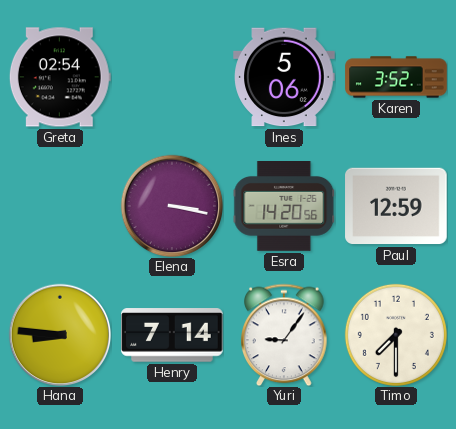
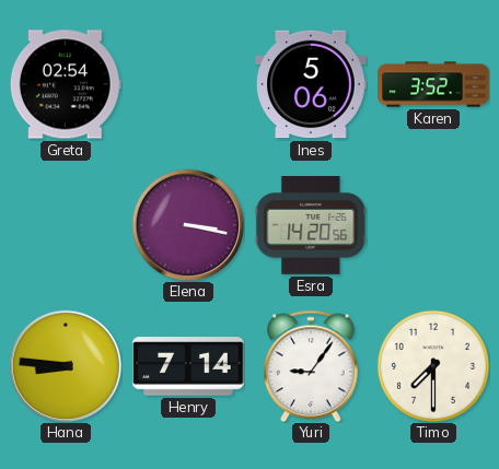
Paul: 12:59 -> none
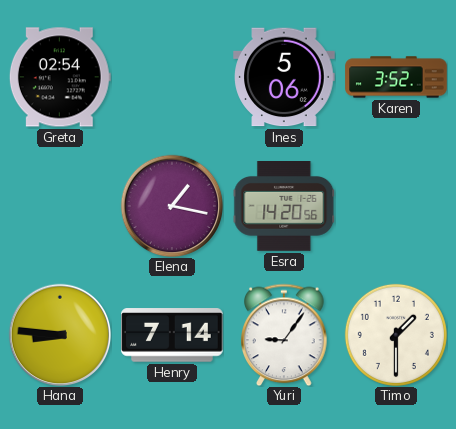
Elena: 3:17 -> 1:17
Timo: 7:30 -> 1:30
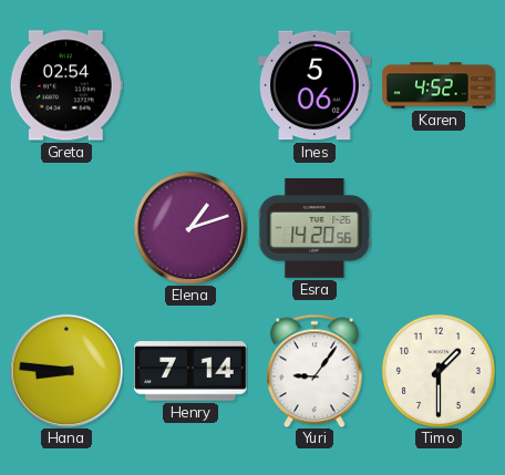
Karen: 3:52 -> 4:52
Elena: 1:17 -> 1:12
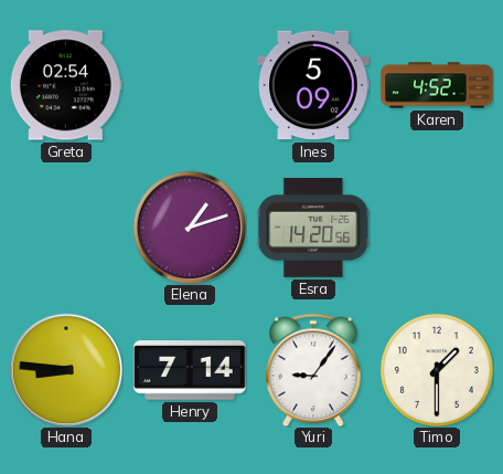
Ines: 5:06 -> 5:09
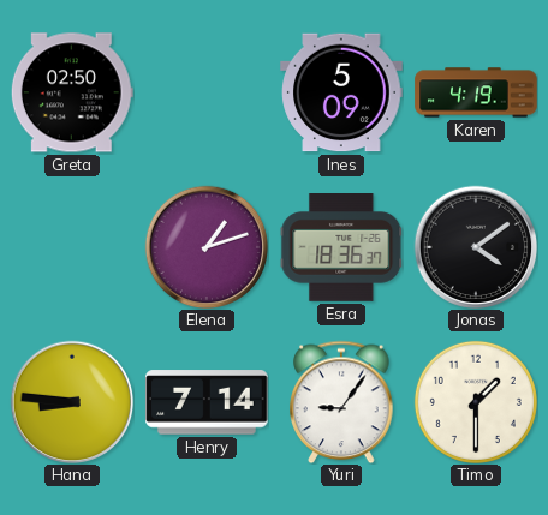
Greta: 02:54 -> 02:50
Karen: 4:52 -> 4:19
Esra: 14:20 -> 18:36
Jonas: none -> 4:09
